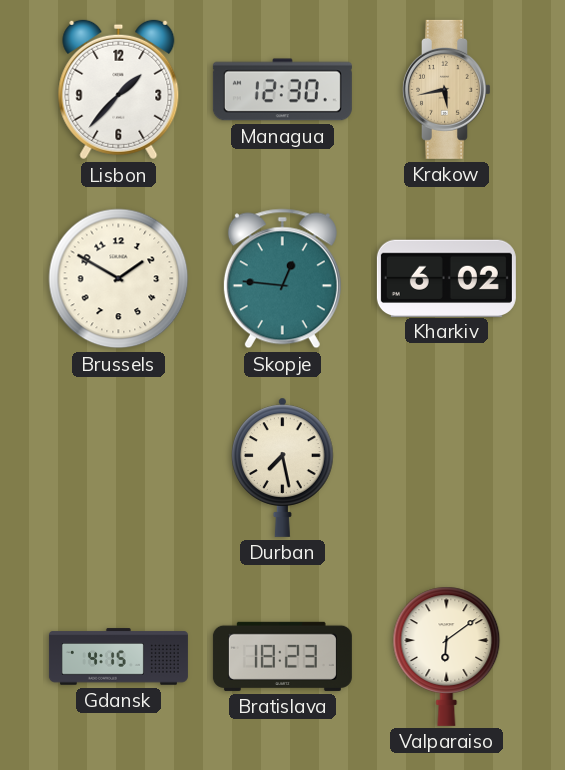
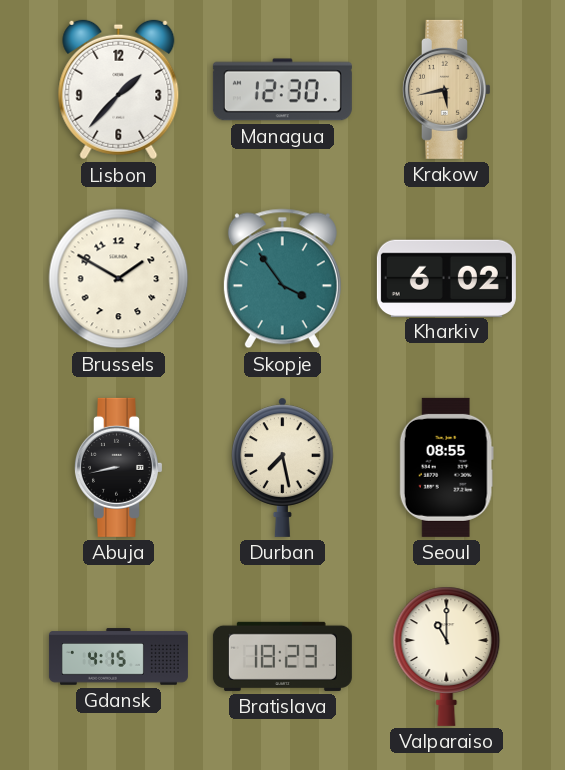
Skopje: 12:46 -> 3:54
Abuja: none -> 8:43
Seoul: none -> 08:55
Valparaiso: 6:09 -> 11:00
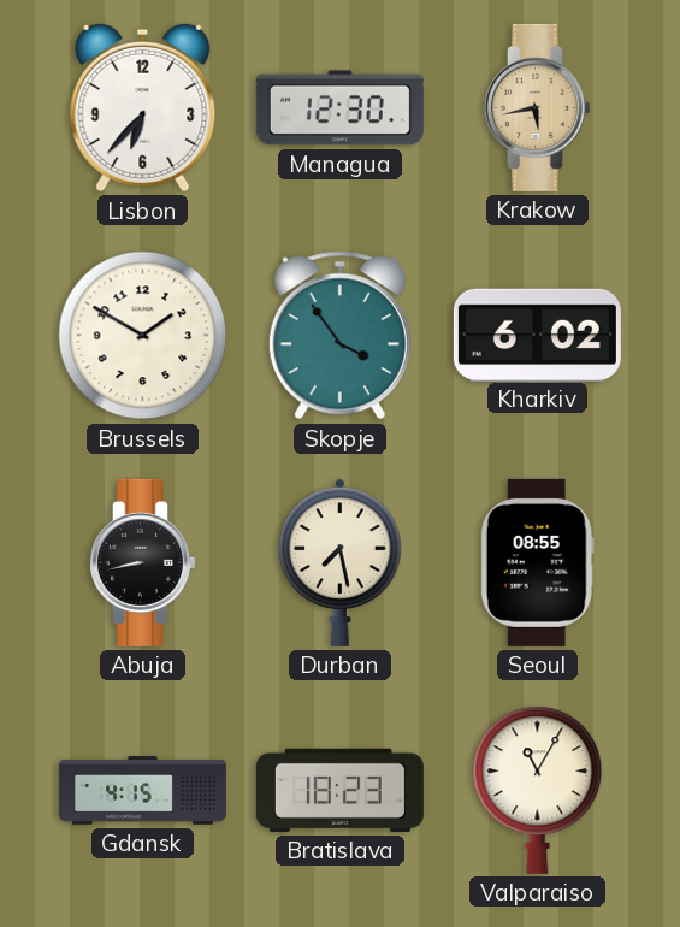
Lisbon: 1:37 -> 6:37
Valparaiso: 11:00 -> 11:05
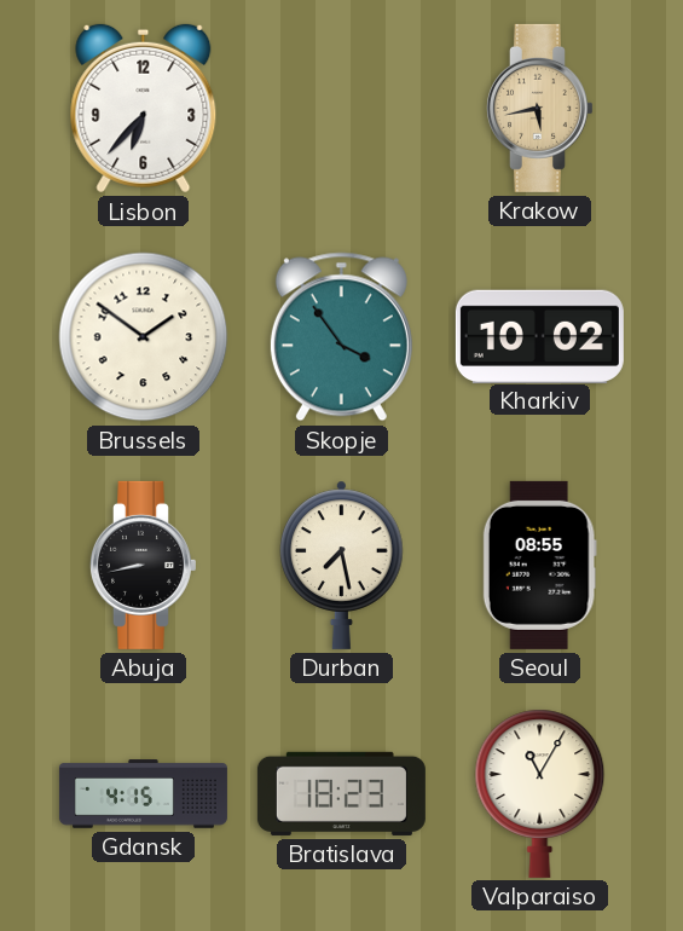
Managua: 12:30 -> none
Brussels: 1:50 -> 1:51
Kharkiv: 6:02 -> 10:02
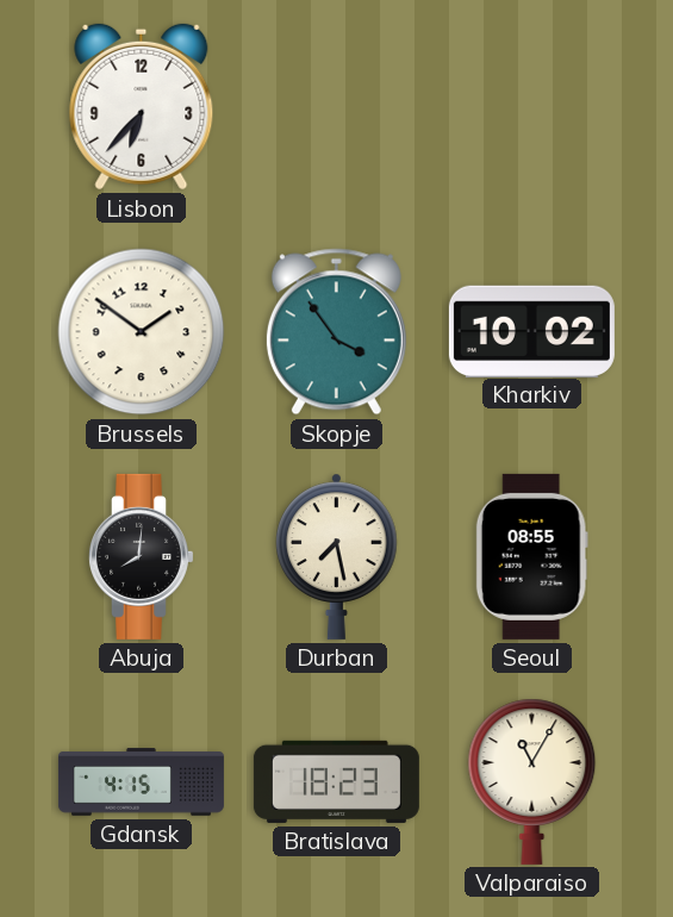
Krakow: 5:43 -> none
Abuja: 8:43 -> 8:01
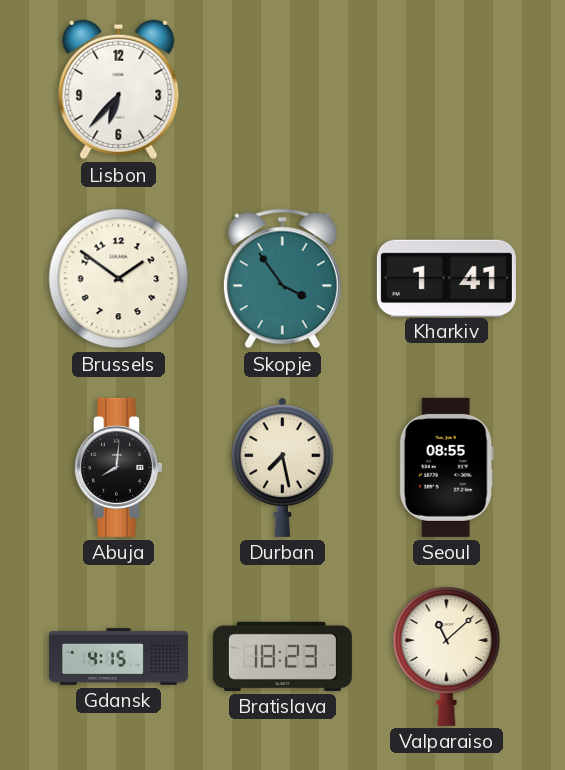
Kharkiv: 10:02 -> 1:41
Valparaiso: 11:05 -> 11:08
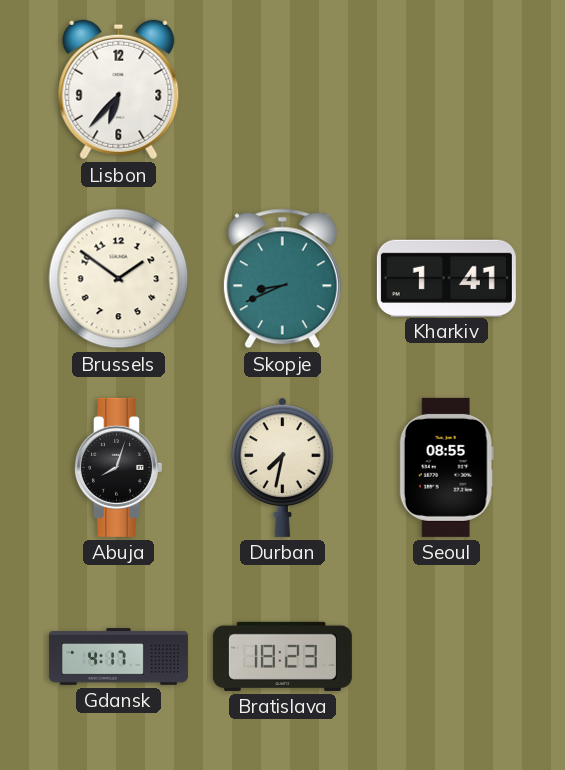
Skopje: 3:54 -> 8:41
Abuja: 8:01 -> 8:03
Durban: 7:28 -> 7:32
Gdansk: 4:15 -> 4:17
Valparaiso: 11:08 -> none
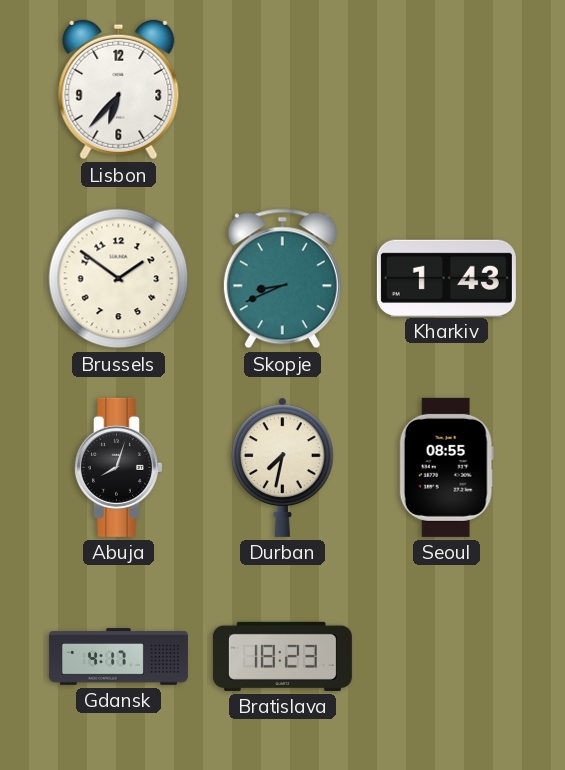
Kharkiv: 1:41 -> 1:43
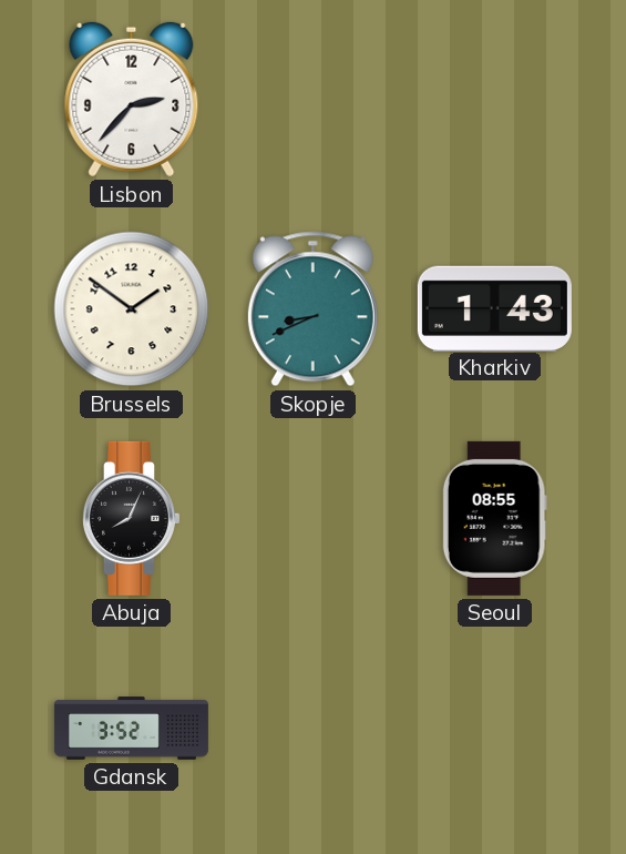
Lisbon: 6:37 -> 2:37
Abuja: 8:03 -> 8:04
Durban: 7:32 -> none
Gdansk: 4:17 -> 3:52
Bratislava: 18:23 -> none
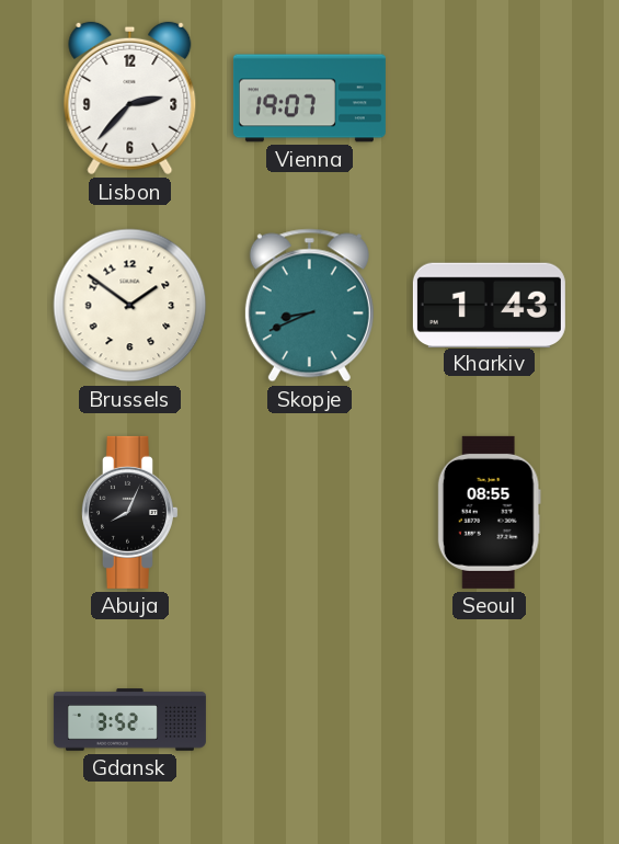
Vienna: none -> 19:07
